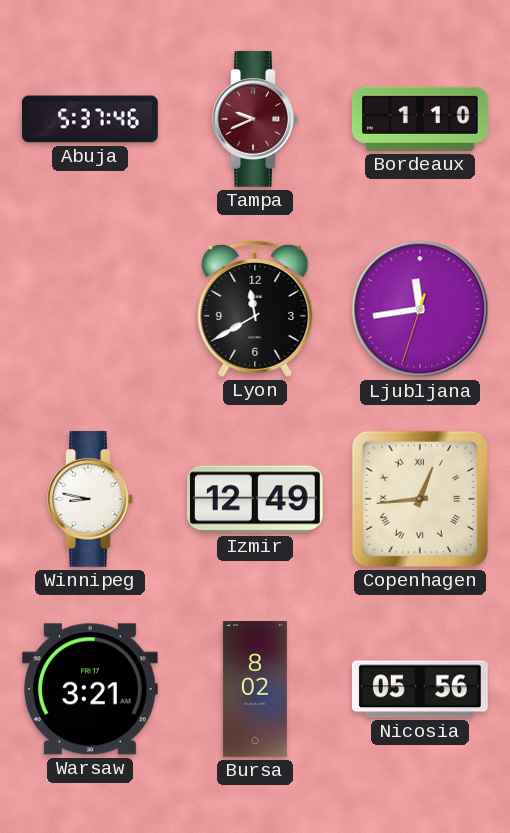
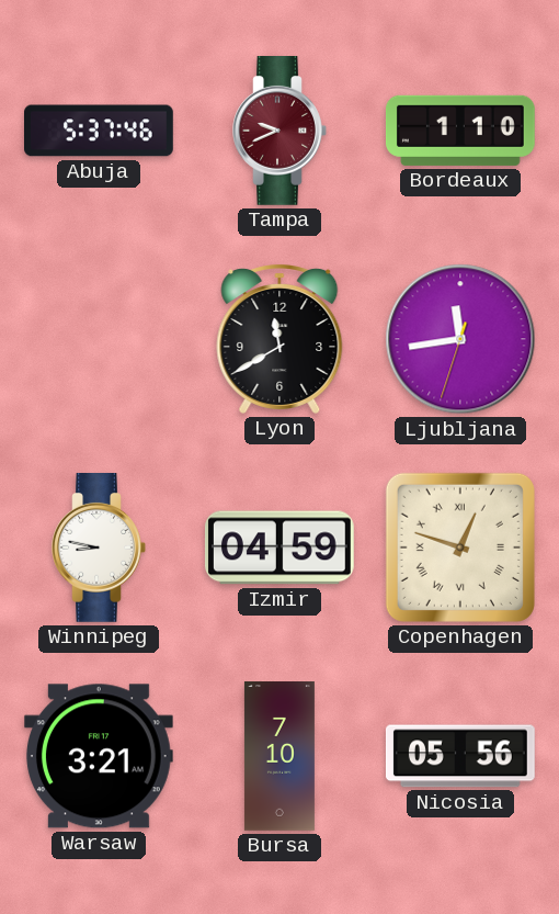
Izmir: 12:49 -> 04:59
Copenhagen: 12:44 -> 12:48
Bursa: 8:02 -> 7:10
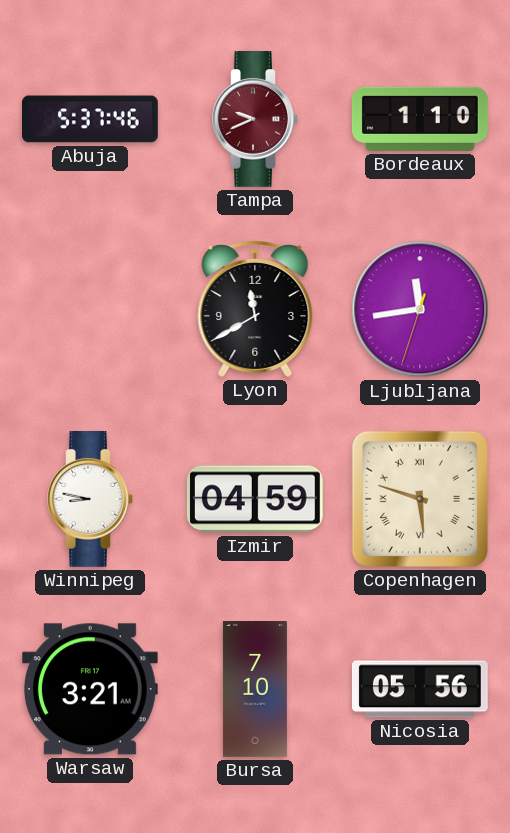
Copenhagen: 12:48 -> 5:48
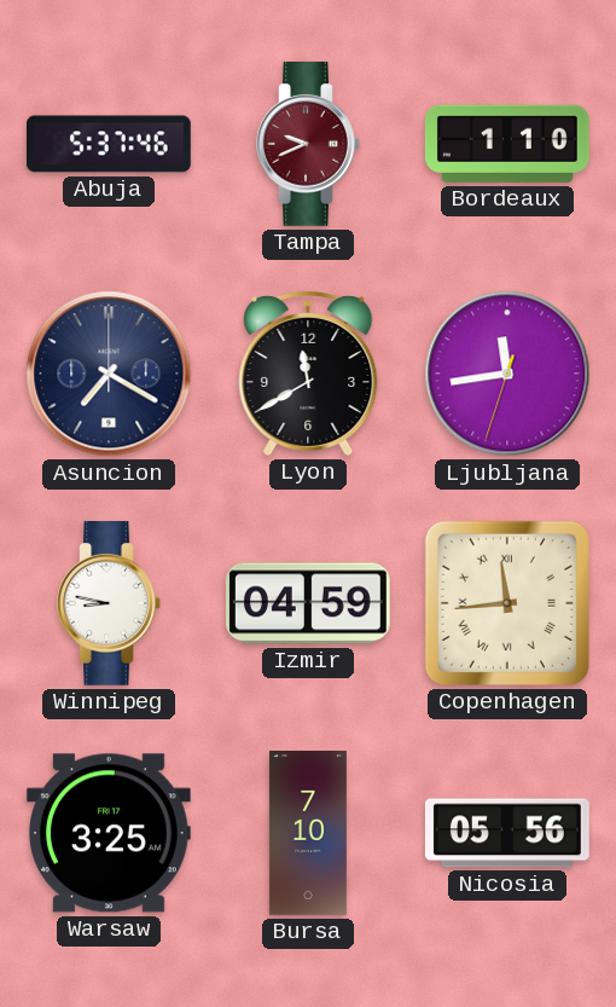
Asuncion: none -> 7:20
Copenhagen: 5:48 -> 11:44
Warsaw: 3:21 -> 3:25
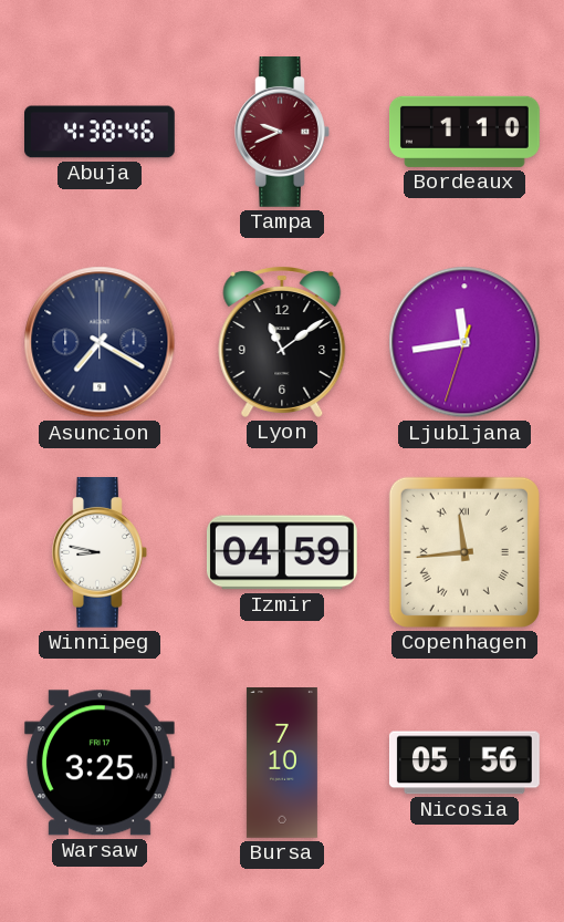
Abuja: 5:37 -> 4:38
Lyon: 11:40 -> 11:09
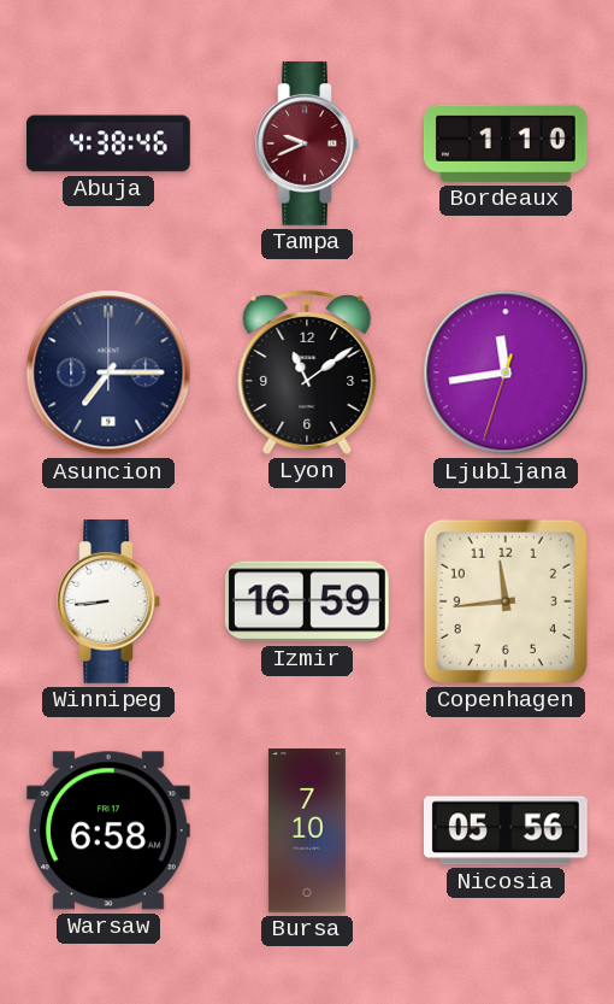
Asuncion: 7:20 -> 7:15
Winnipeg: 8:47 -> 8:44
Izmir: 04:59 -> 16:59
Copenhagen numerals: Roman -> Arabic
Warsaw: 3:25 -> 6:58
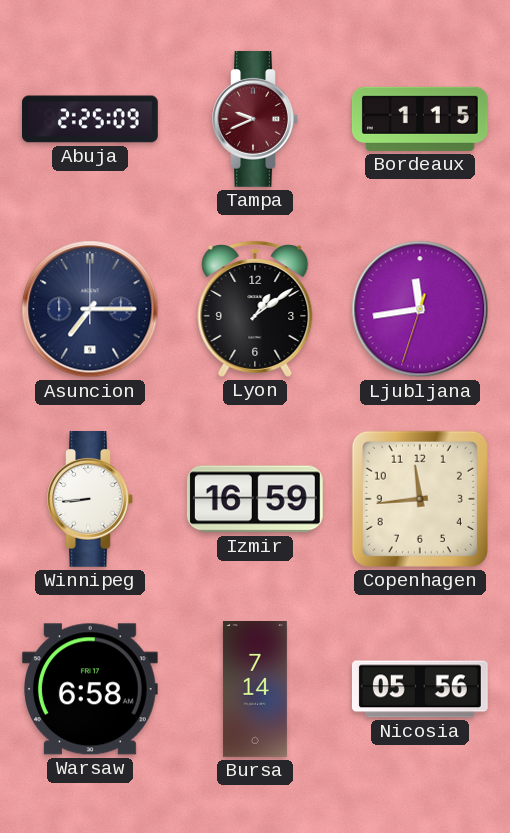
Abuja: 4:38 -> 2:25
Bordeaux: 1:10 -> 1:15
Lyon: 11:09 -> 1:09
Bursa: 7:10 -> 7:14
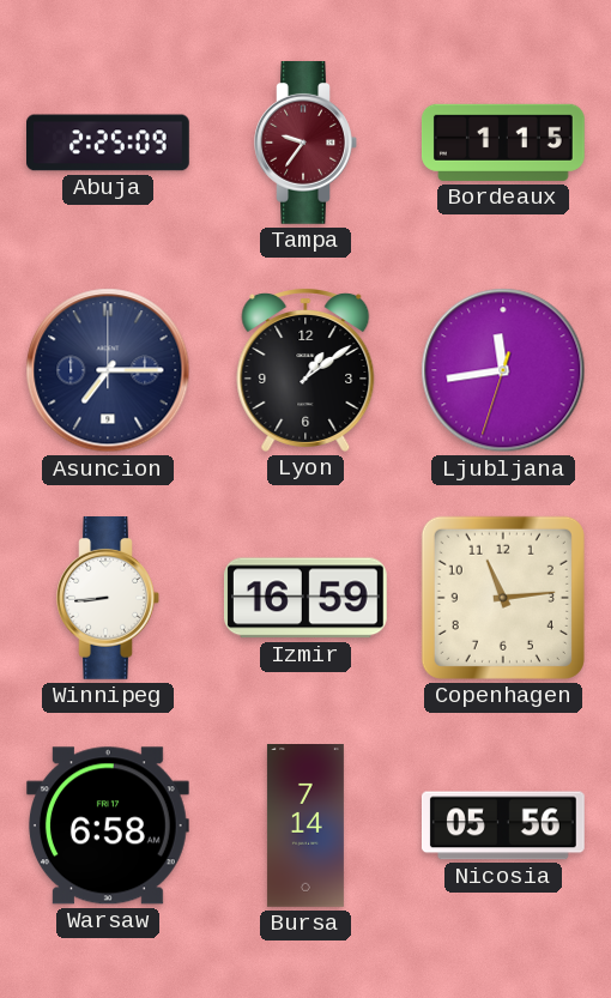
Tampa: 9:41 -> 9:36
Copenhagen: 11:44 -> 11:14
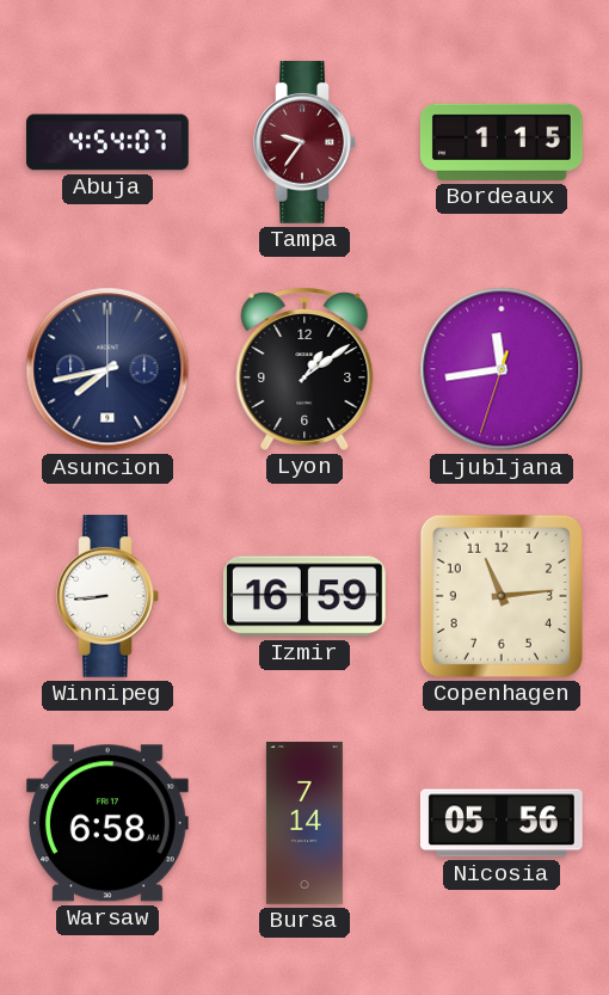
Abuja: 2:25 -> 4:54
Asuncion: 7:15 -> 7:43
